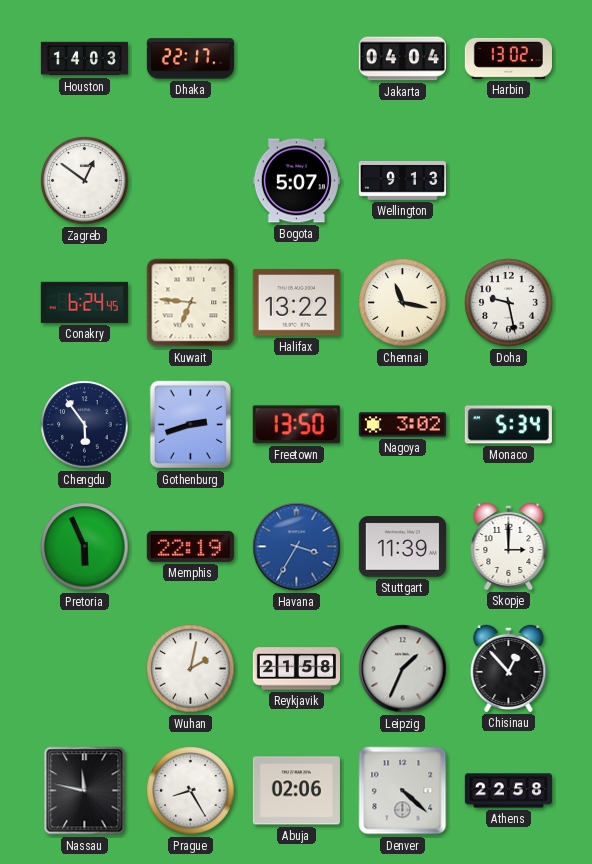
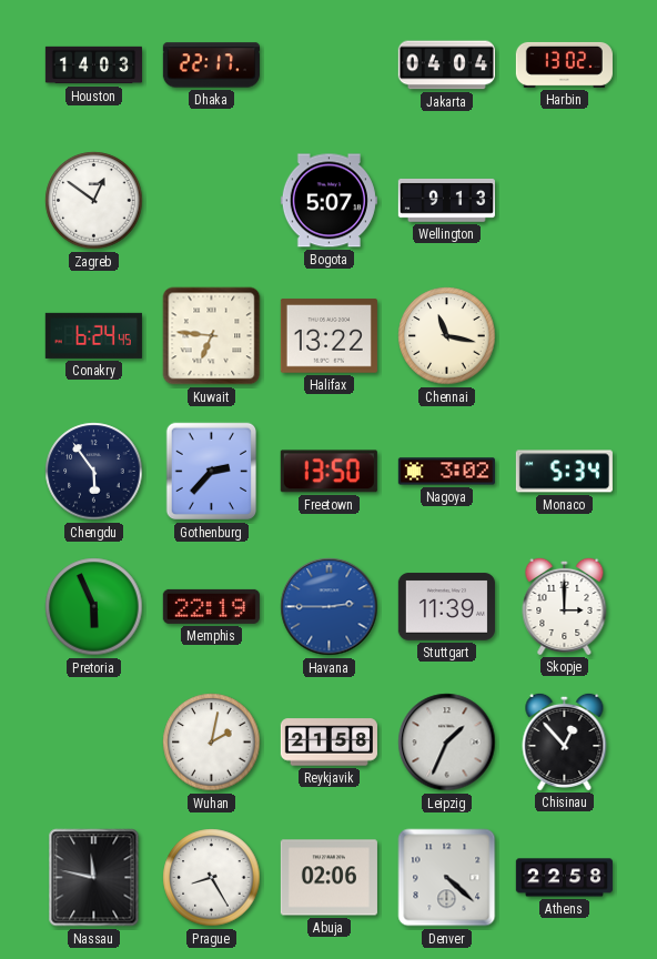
Doha: 9:28 -> none
Gothenburg: 2:42 -> 2:37
Havana: 3:35 -> 2:45
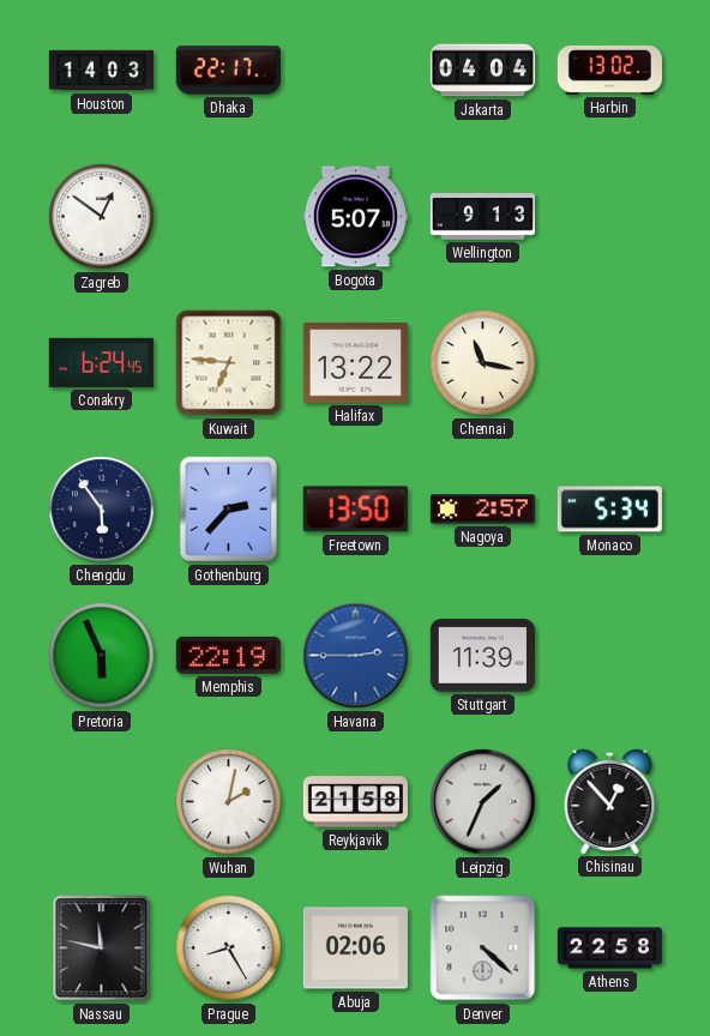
Nagoya: 3:02 -> 2:57
Skopje: 3:00 -> none
